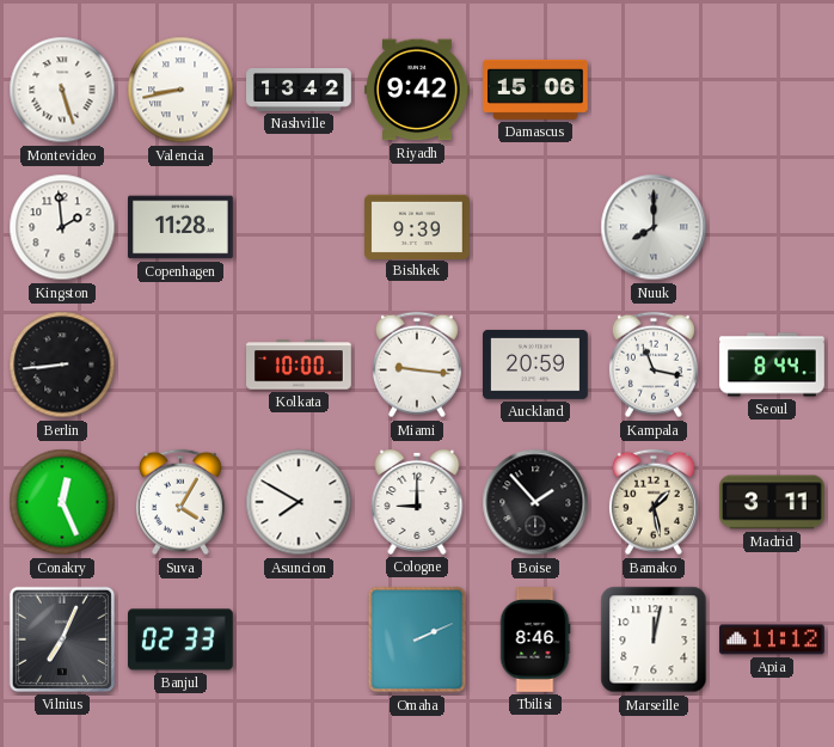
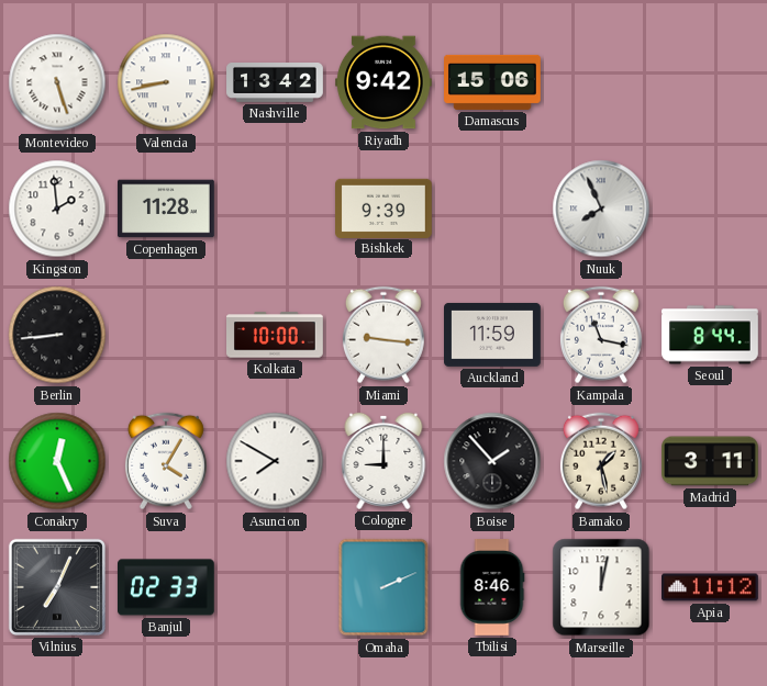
Nuuk: 8:00 -> 7:56
Auckland: 20:59 -> 11:59
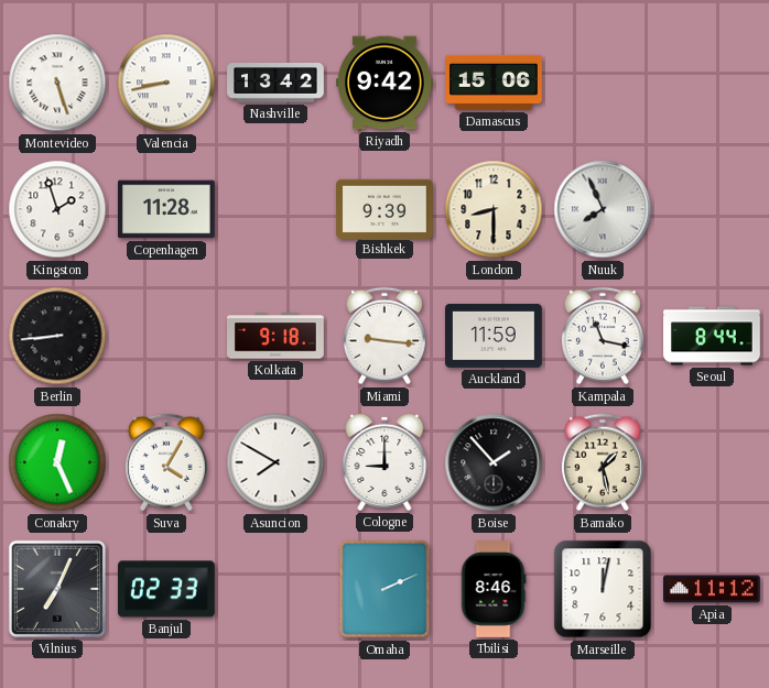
Kingston: 1:59 -> 1:57
London: none -> 8:30
Kolkata: 10:00 -> 9:18
Madrid: 3:11 -> none
